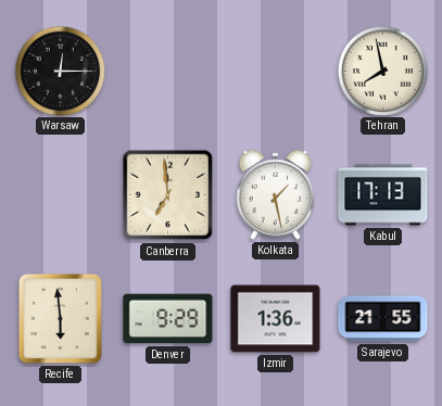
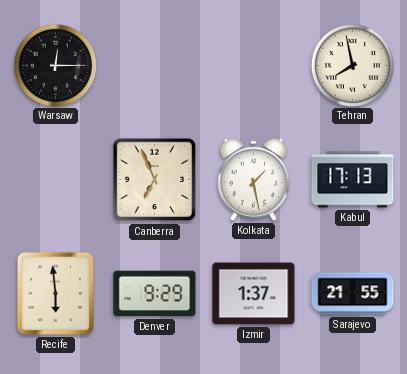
Canberra: 6:59 -> 6:56
Izmir: 1:36 -> 1:37
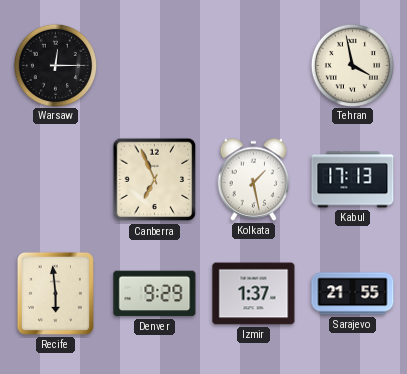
Tehran: 7:58 -> 3:58
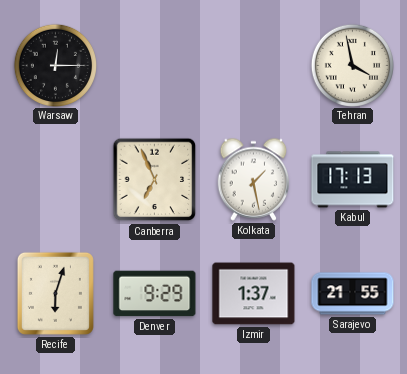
Recife: 5:59 -> 6:03
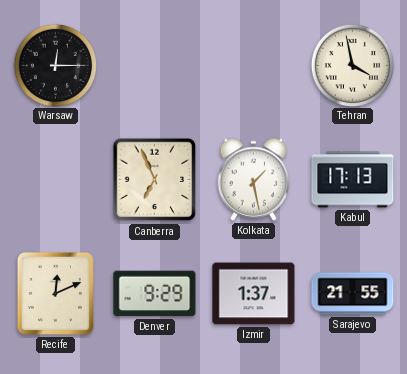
Recife: 6:03 -> 12:11
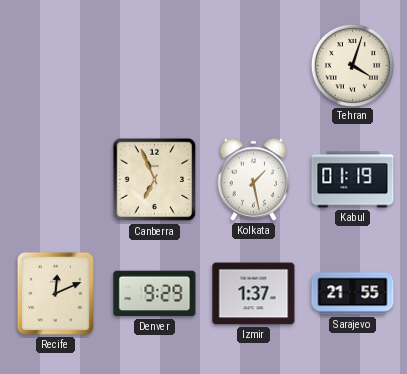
Warsaw: 12:15 -> none
Tehran: 3:58 -> 4:03
Kabul: 17:13 -> 01:19
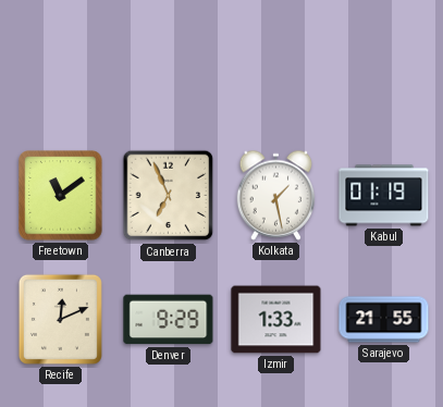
Tehran: 4:03 -> none
Freetown: none -> 11:09
Izmir: 1:37 -> 1:33
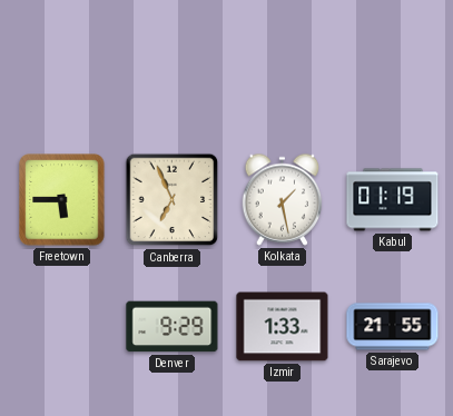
Freetown: 11:09 -> 5:45
Recife: 12:11 -> none
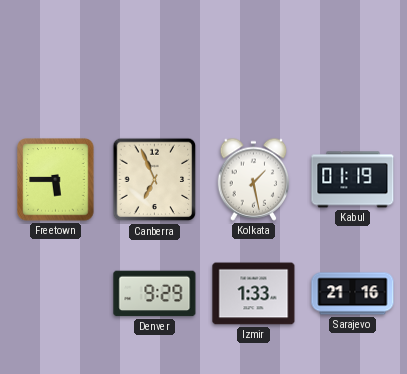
Sarajevo: 21:55 -> 21:16
